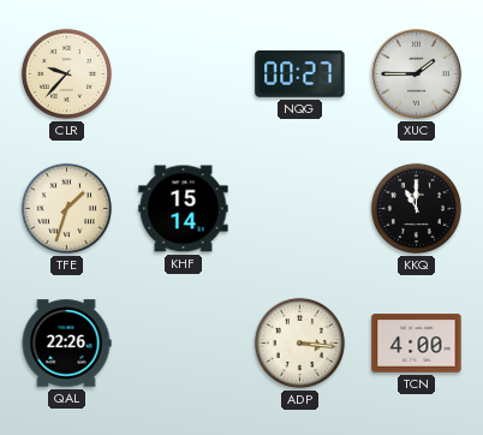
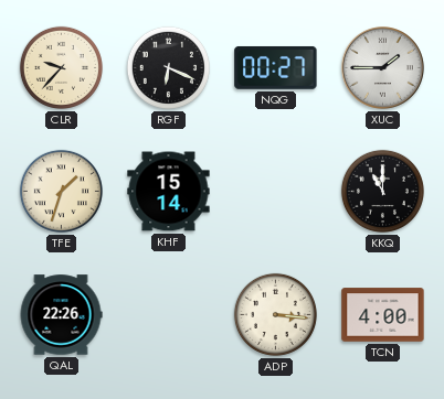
RGF: none -> 6:19
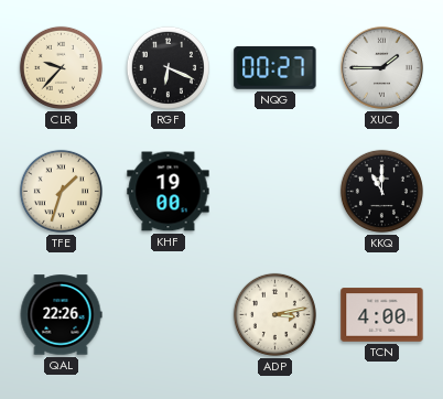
KHF: 15:14 -> 19:00
ADP: 3:16 -> 3:13
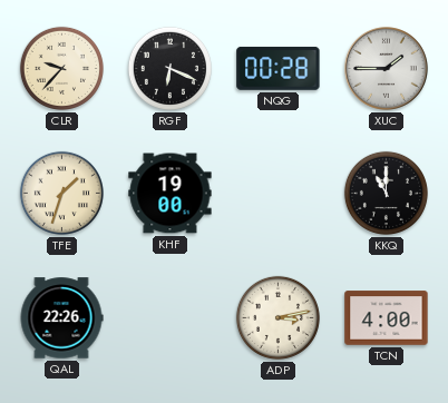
NQG: 00:27 -> 00:28
